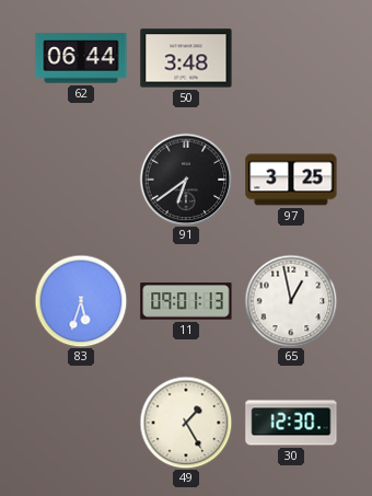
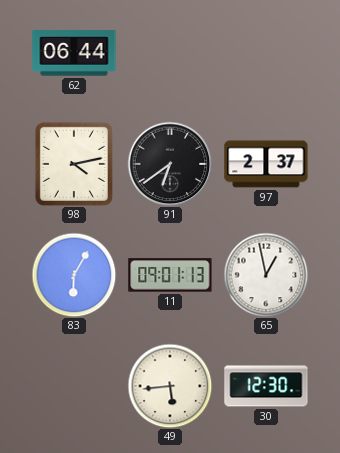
50: 3:48 -> none
98: none -> 4:13
97: 3:25 -> 2:37
83: 5:33 -> 6:05
49: 1:25 -> 5:44
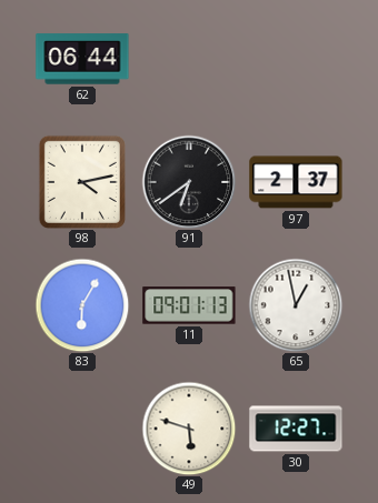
49: 5:44 -> 5:48
30: 12:30 -> 12:27
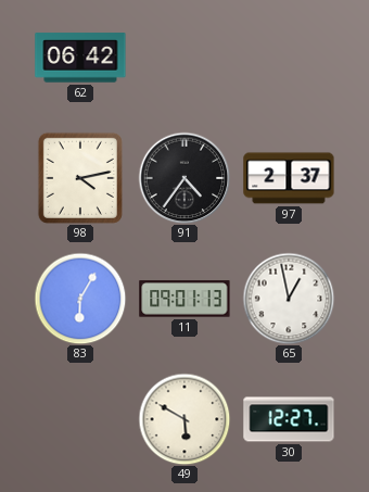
62: 06:44 -> 06:42
91: 6:39 -> 4:36
49: 5:48 -> 5:50
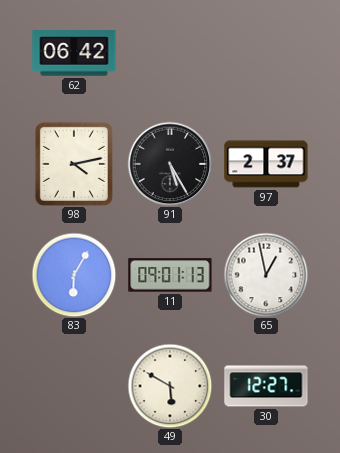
91: 4:36 -> 5:25
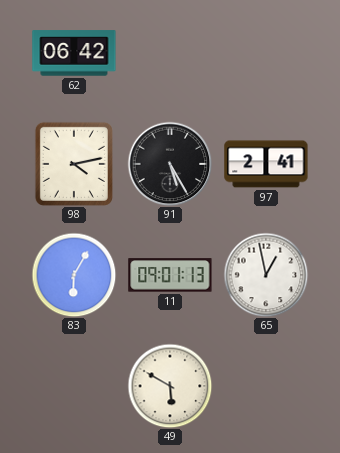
97: 2:37 -> 2:41
30: 12:27 -> none
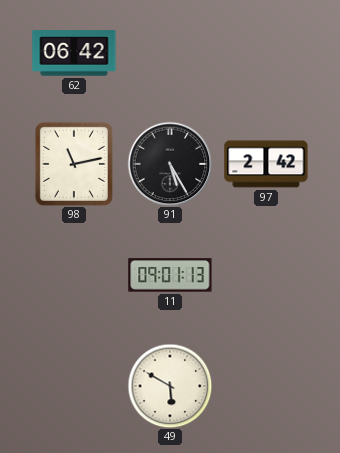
98: 4:13 -> 11:13
97: 2:41 -> 2:42
83: 6:05 -> none
65: 12:58 -> none
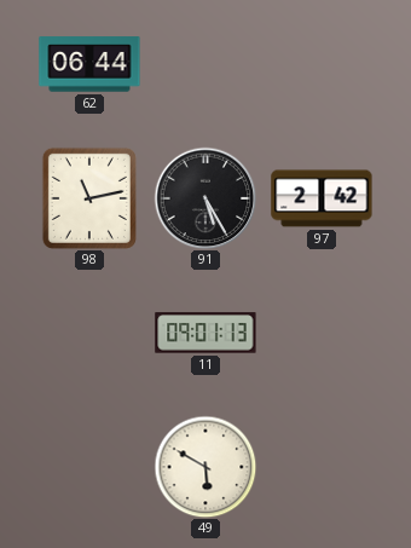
62: 06:42 -> 06:44
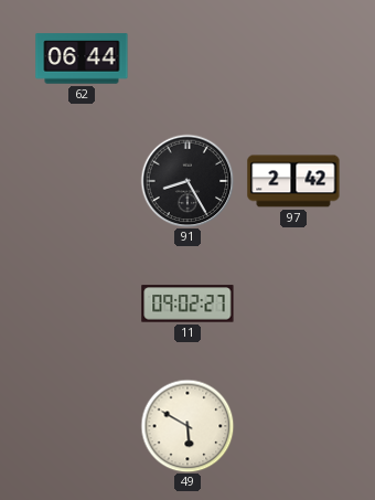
98: 11:13 -> none
91: 5:25 -> 8:25
11: 09:01 -> 09:02
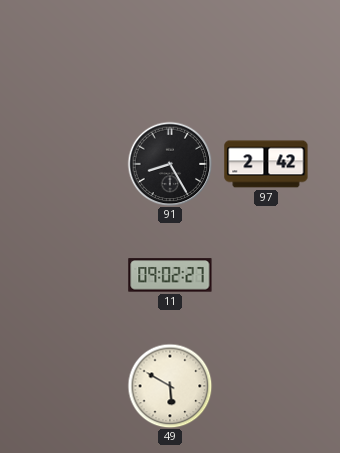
62: 06:44 -> none
